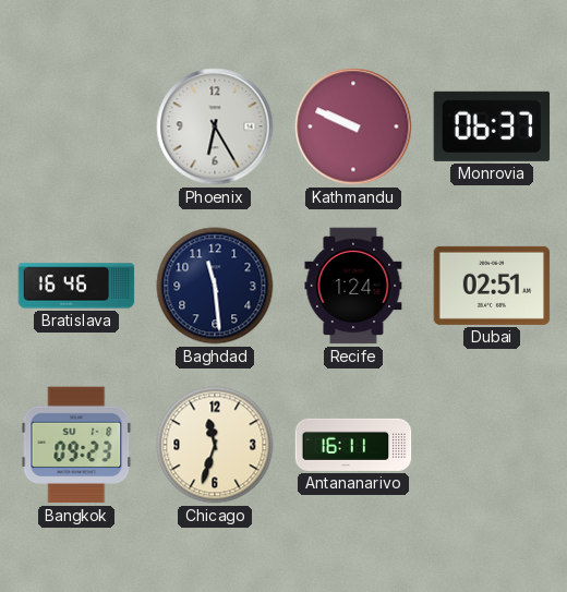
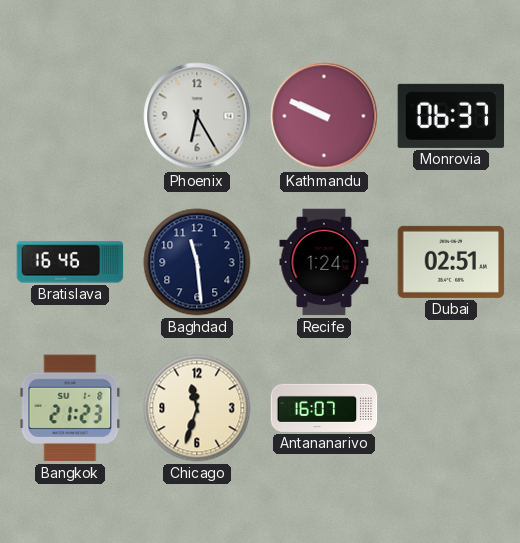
Bangkok: 09:23 -> 21:23
Antananarivo: 16:11 -> 16:07
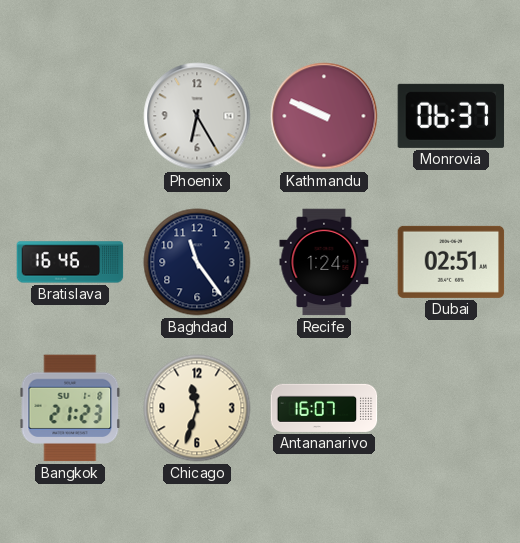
Baghdad: 11:29 -> 11:24
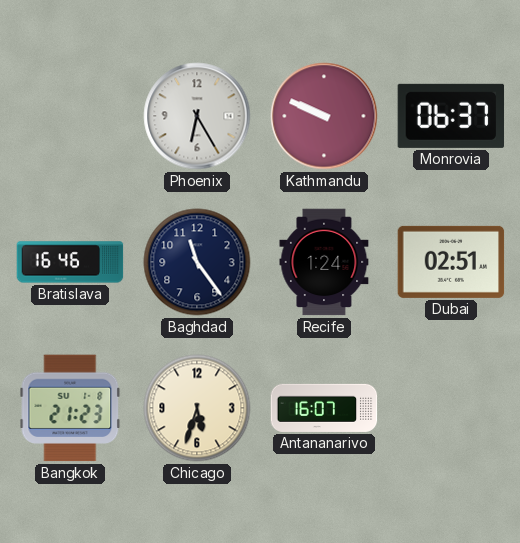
Chicago: 11:33 -> 5:33
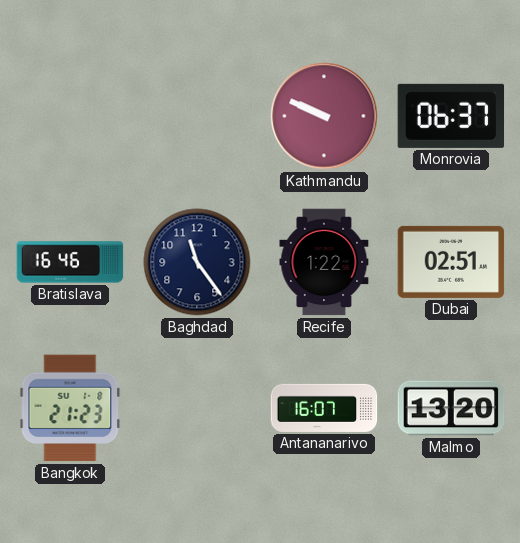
Phoenix: 6:25 -> none
Recife: 1:24 -> 1:22
Chicago: 5:33 -> none
Malmo: none -> 13:20
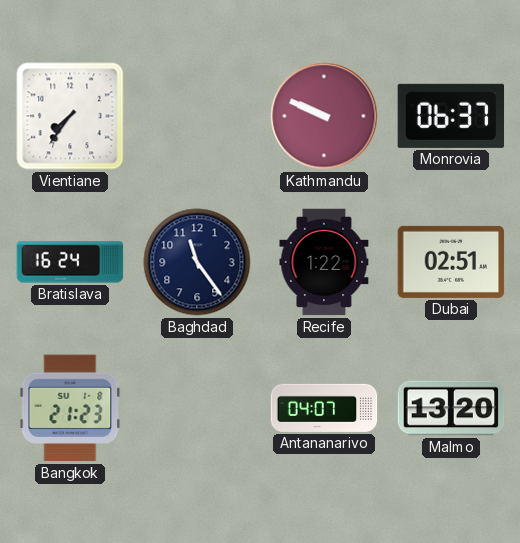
Vientiane: none -> 7:36
Bratislava: 16:46 -> 16:24
Antananarivo: 16:07 -> 04:07
